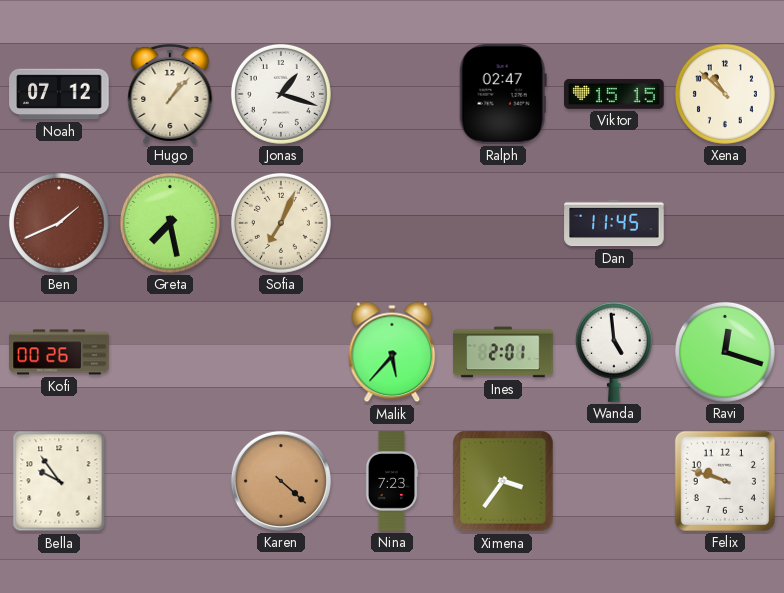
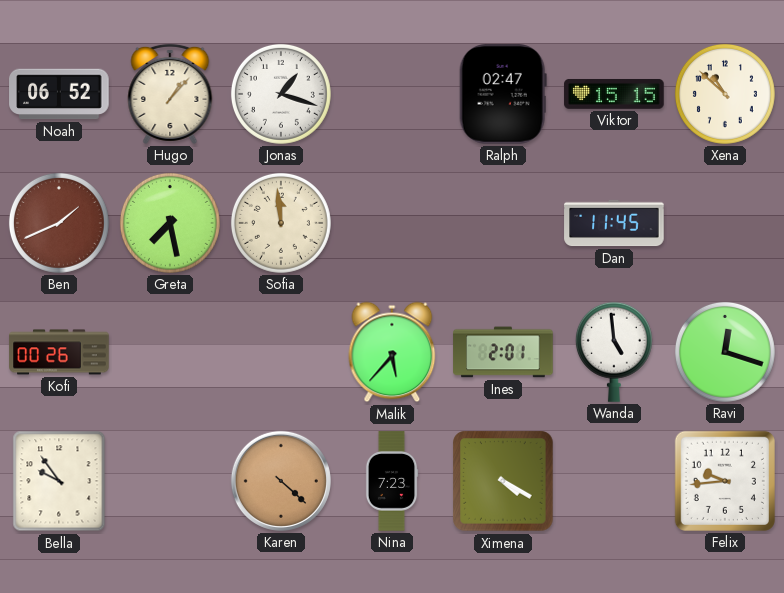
Noah: 07:12 -> 06:52
Sofia: 7:04 -> 11:59
Ximena: 3:36 -> 4:20
Felix: 9:48 -> 9:44
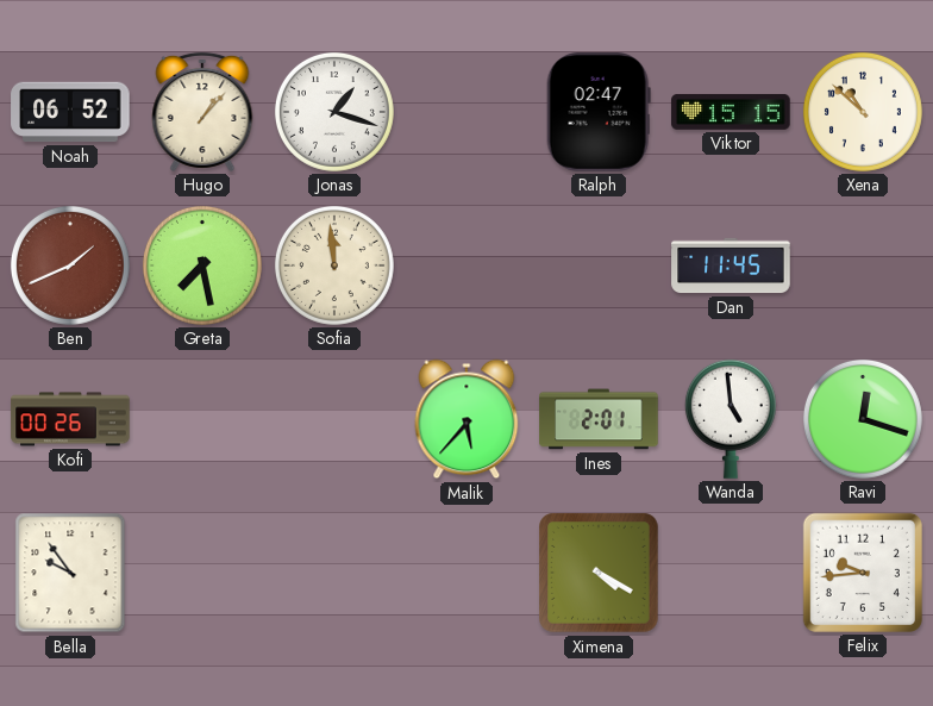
Karen: 4:22 -> none
Nina: 7:23 -> none
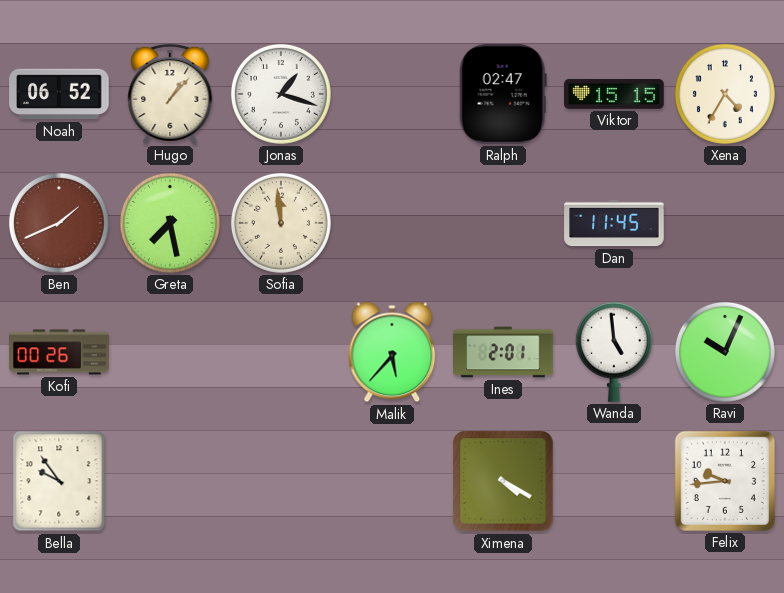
Xena: 10:52 -> 4:35
Ravi: 12:18 -> 10:04
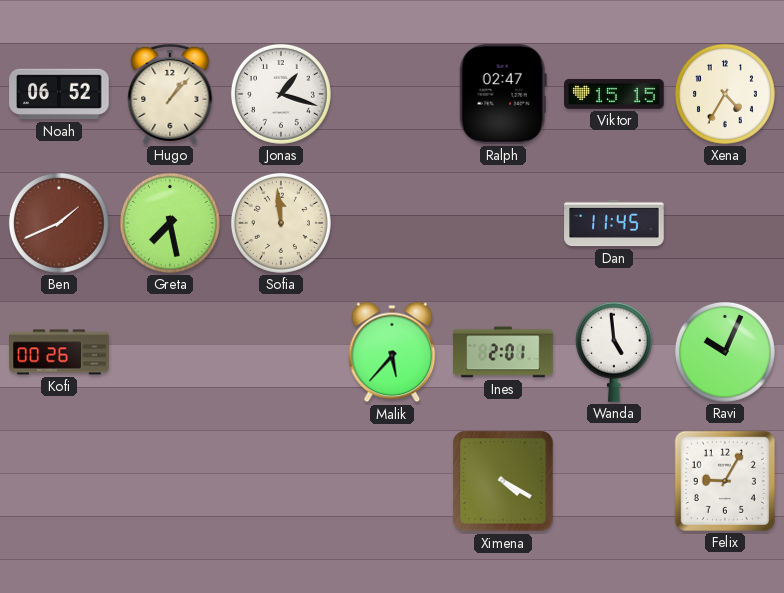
Bella: 9:54 -> none
Felix: 9:44 -> 9:05
